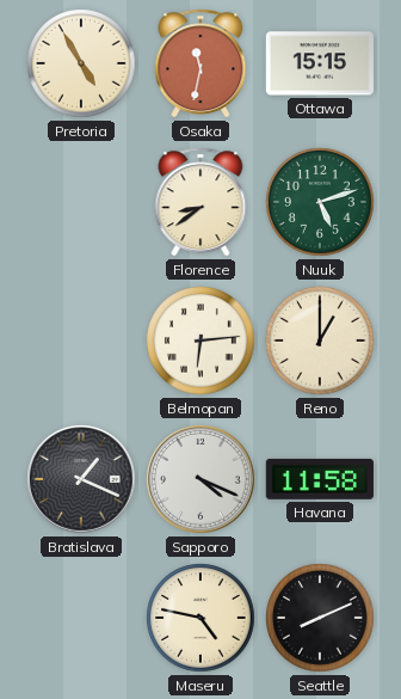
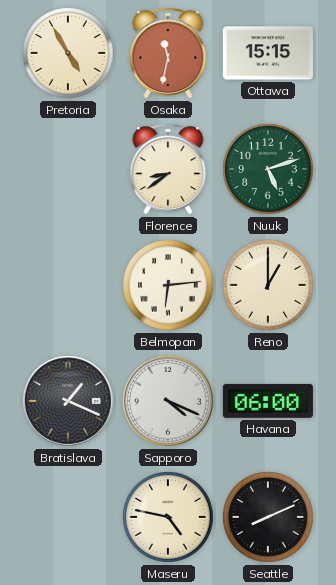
Havana: 11:58 -> 06:00
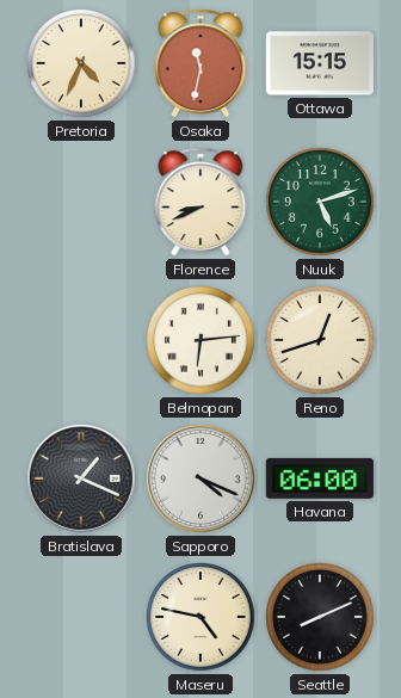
Pretoria: 4:55 -> 4:34
Florence: 8:39 -> 8:41
Reno: 1:00 -> 12:42
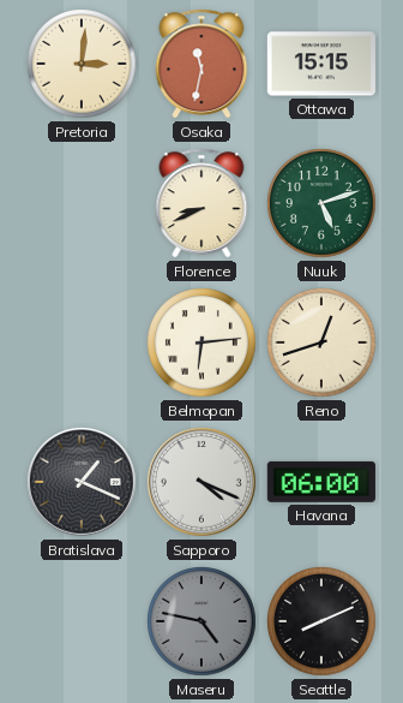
Pretoria: 4:34 -> 3:01
Maseru dial: cream -> grey
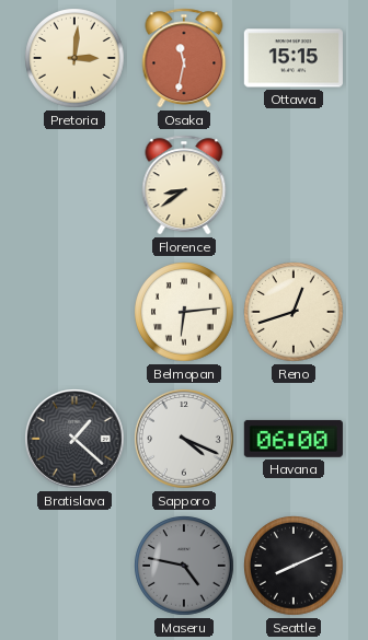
Florence: 8:41 -> 8:39
Nuuk: 5:12 -> none
Bratislava: 1:19 -> 1:22
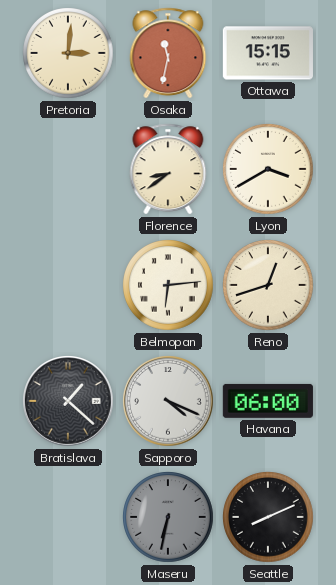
Lyon: none -> 3:40
Maseru: 4:47 -> 6:32
